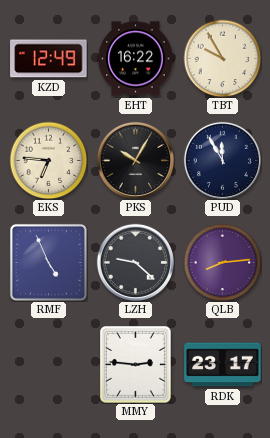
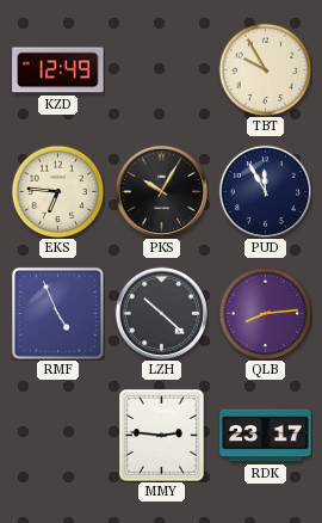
EHT: 16:22 -> none
LZH: 9:22 -> 10:22
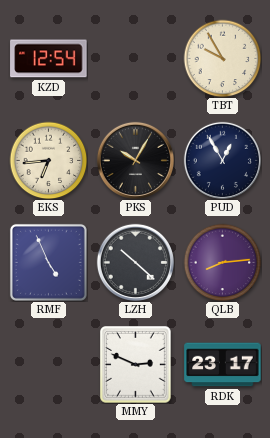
KZD: 12:49 -> 12:54
EKS: 6:46 -> 6:44
PUD: 11:55 -> 12:55
MMY: 2:46 -> 2:49
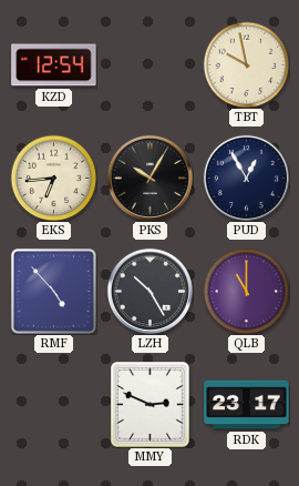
TBT: 9:55 -> 9:58
RMF: 4:56 -> 4:53
LZH: 10:22 -> 10:25
QLB: 8:14 -> 11:00
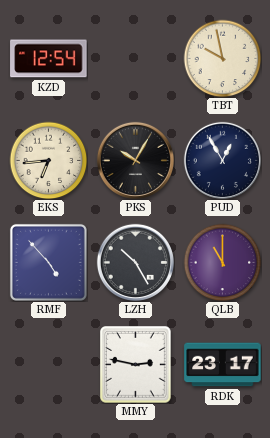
MMY: 2:49 -> 2:47
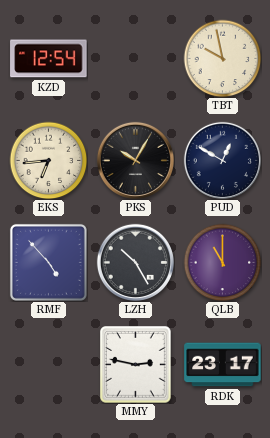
PUD: 12:55 -> 12:50
